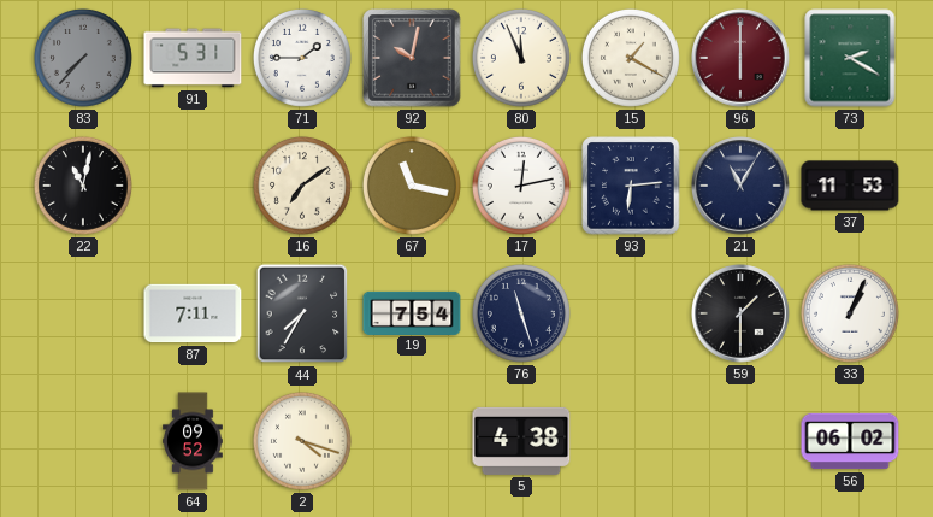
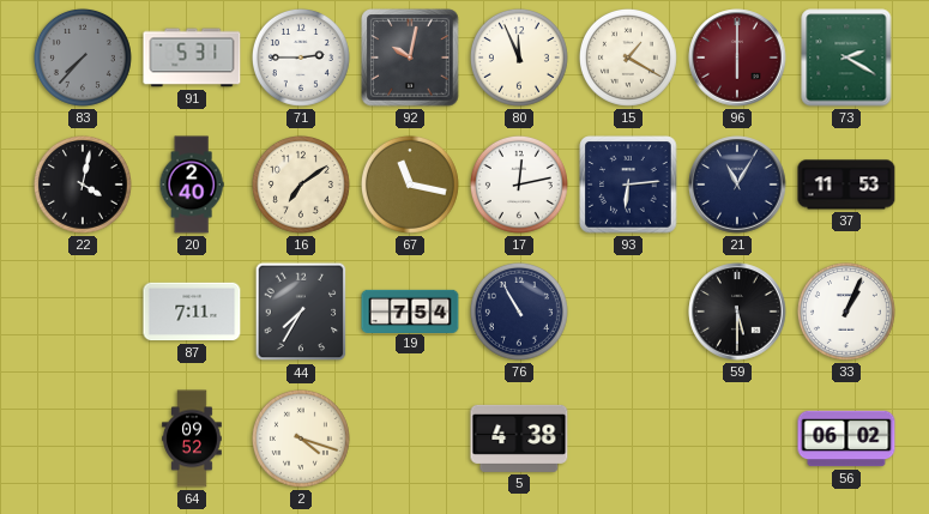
71: 1:45 -> 2:45
22: 11:02 -> 4:02
20: none -> 2:40
76: 11:27 -> 10:55
59: 1:30 -> 5:30
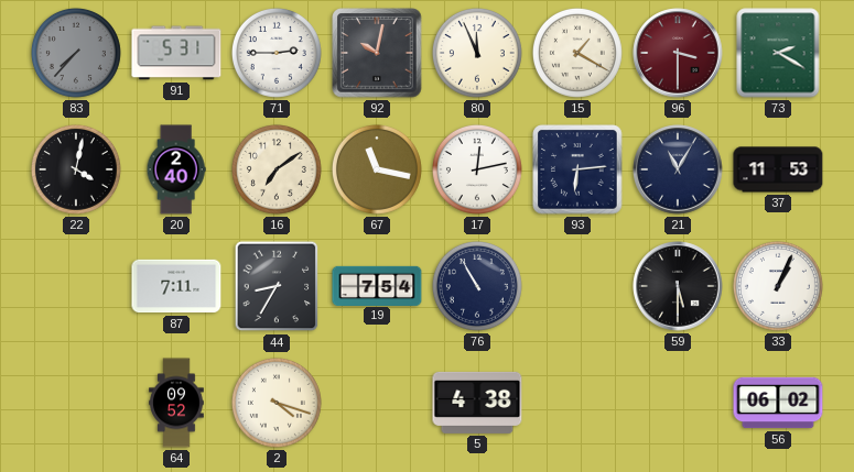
96: 6:00 -> 3:30
44: 7:35 -> 8:35
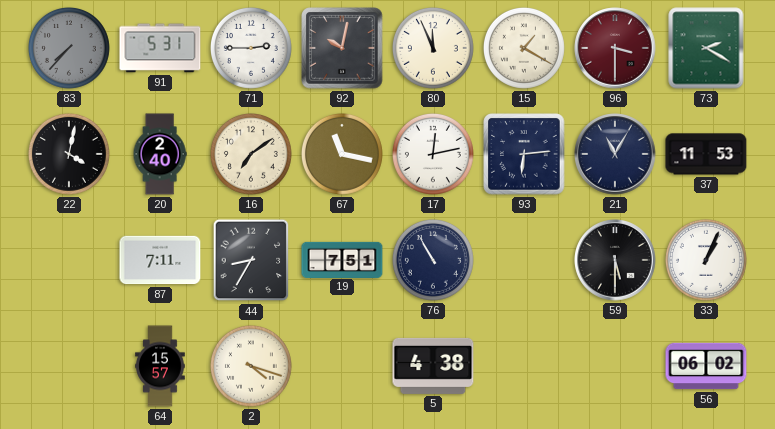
19: 7:54 -> 7:51
64: 09:52 -> 15:57
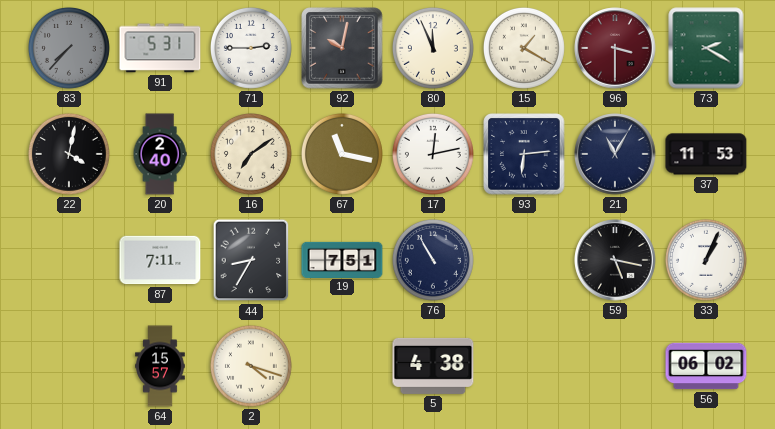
59: 5:30 -> 5:17
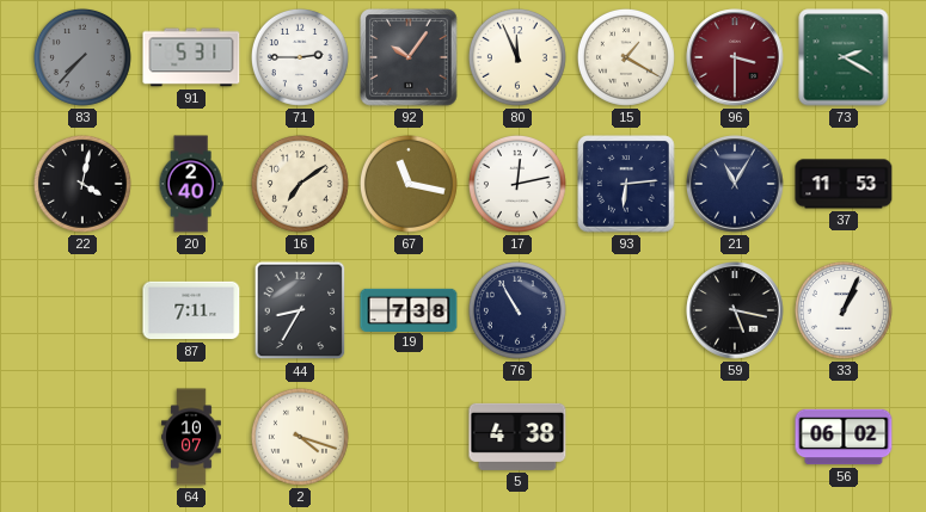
92: 10:02 -> 10:06
19: 7:51 -> 7:38
64: 15:57 -> 10:07
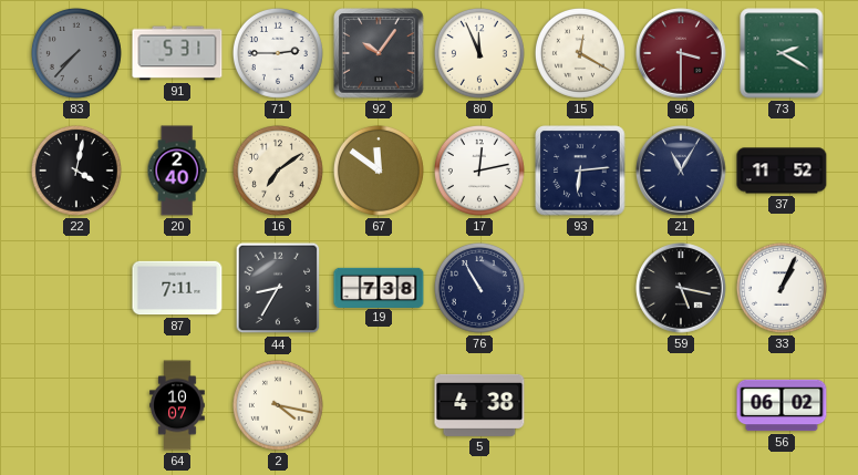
15: 1:20 -> 12:20
67: 11:17 -> 11:51
37: 11:53 -> 11:52
2: 4:18 -> 4:17
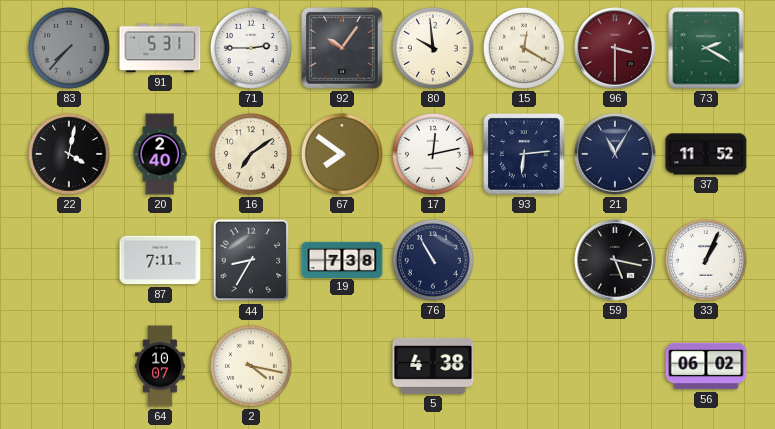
80: 11:56 -> 9:59
67: 11:51 -> 7:51
